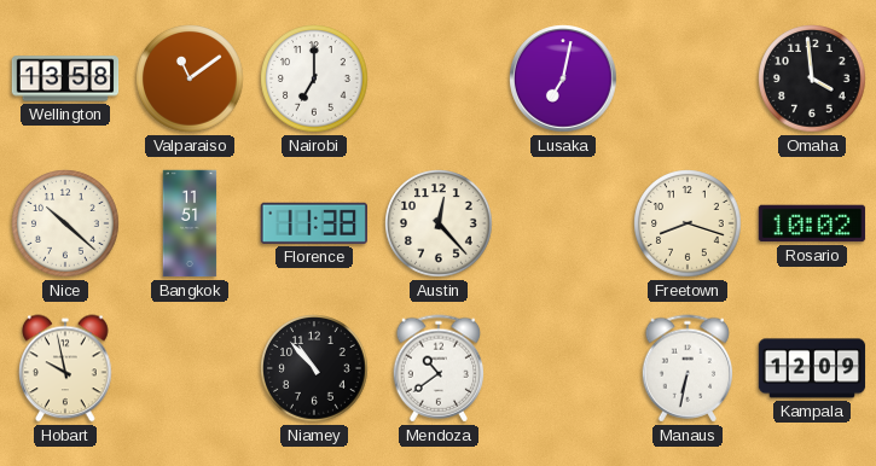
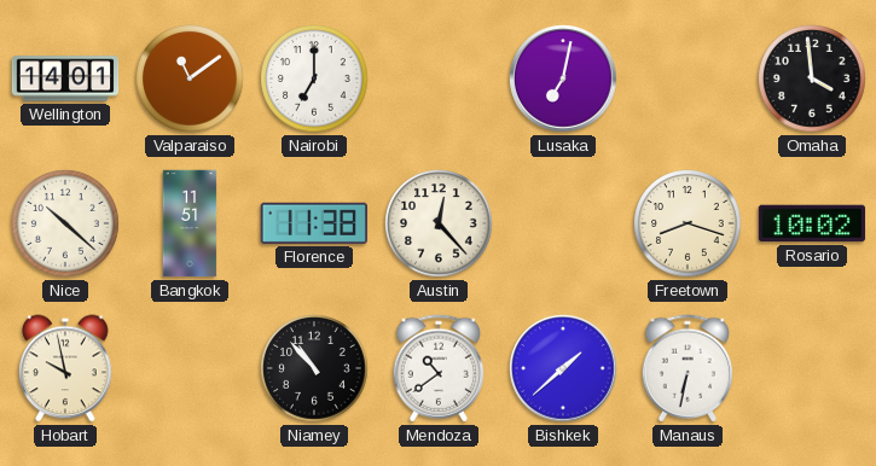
Wellington: 13:58 -> 14:01
Bishkek: none -> 1:38
Kampala: 12:09 -> none
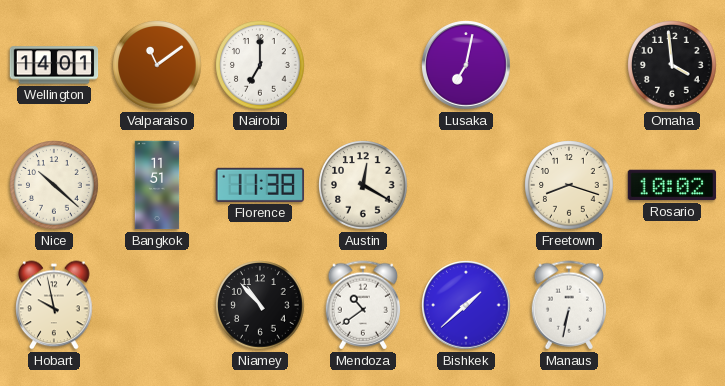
Austin: 12:23 -> 12:20
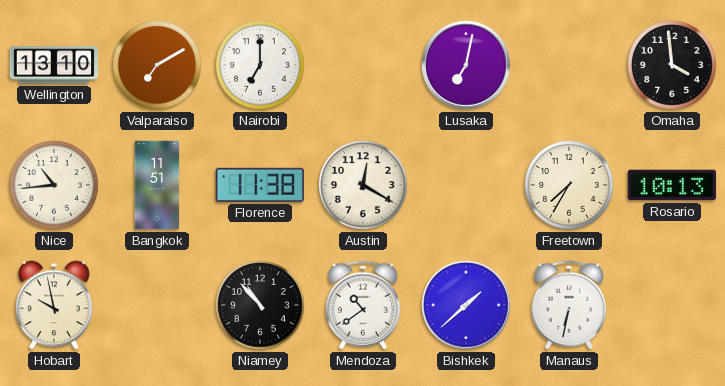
Wellington: 14:01 -> 13:10
Valparaiso: 11:09 -> 7:10
Nice: 10:22 -> 10:44
Freetown: 8:18 -> 7:35
Rosario: 10:02 -> 10:13
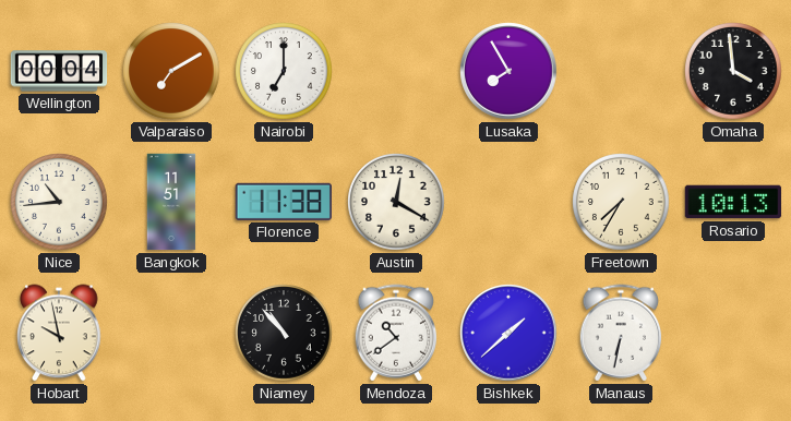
Wellington: 13:10 -> 00:04
Lusaka: 7:02 -> 7:55
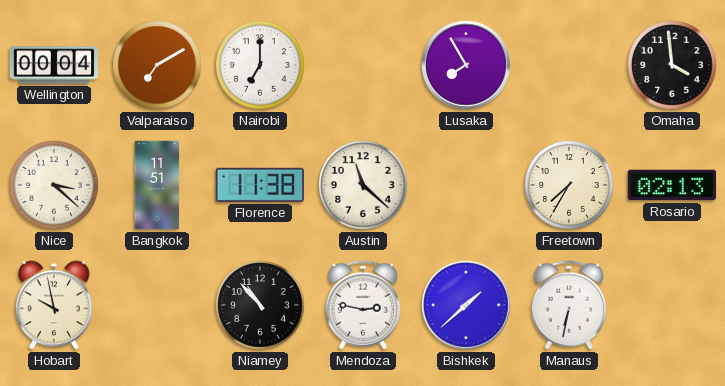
Nice: 10:44 -> 3:22
Austin: 12:20 -> 11:22
Rosario: 10:13 -> 02:13
Mendoza: 10:39 -> 2:47
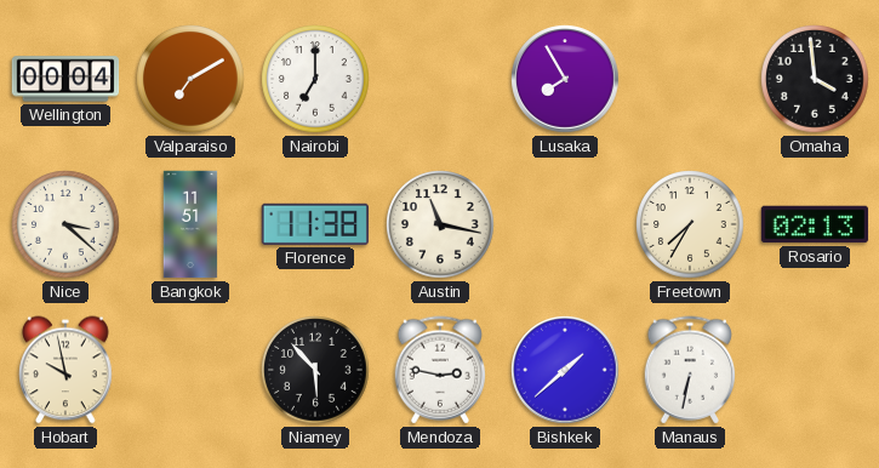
Austin: 11:22 -> 11:17
Niamey: 10:53 -> 5:53
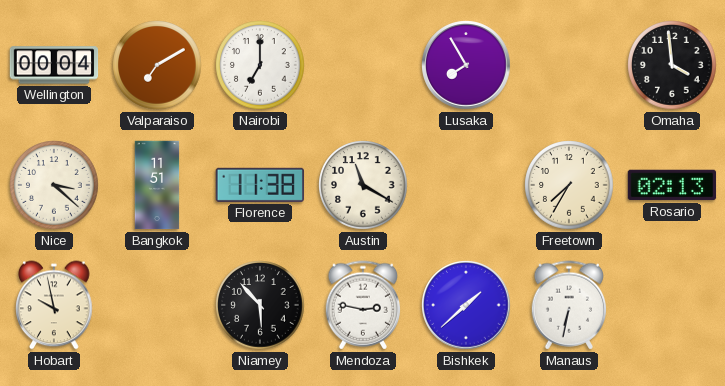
Austin: 11:17 -> 11:20
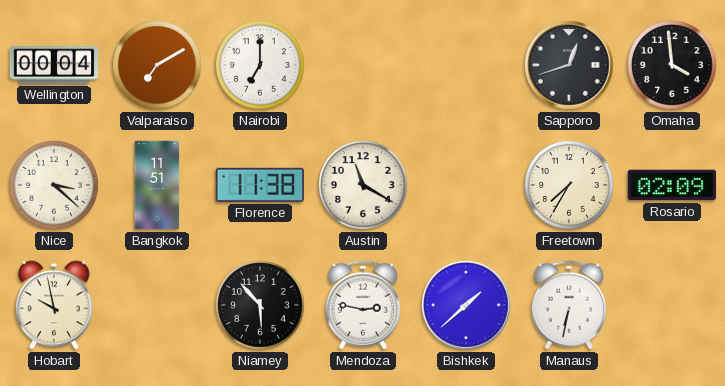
Lusaka: 7:55 -> none
Sapporo: none -> 12:42
Rosario: 02:13 -> 02:09
